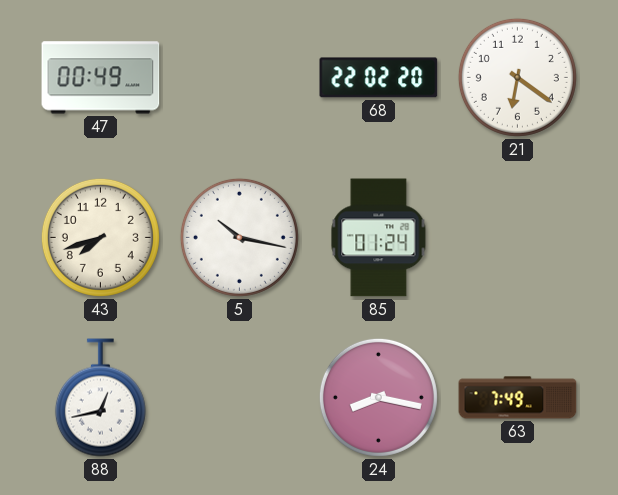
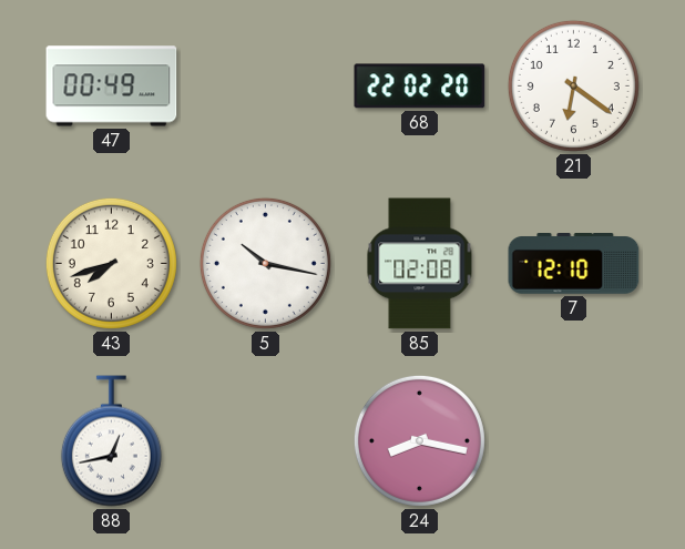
85: 01:24 -> 02:08
7: none -> 12:10
63: 7:49 -> none
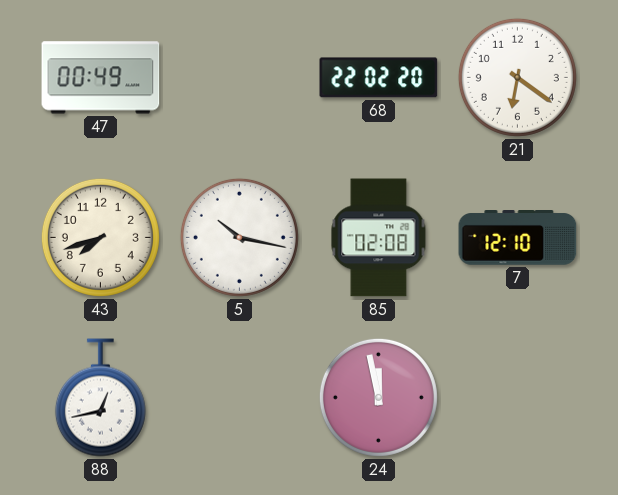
24: 8:17 -> 11:58
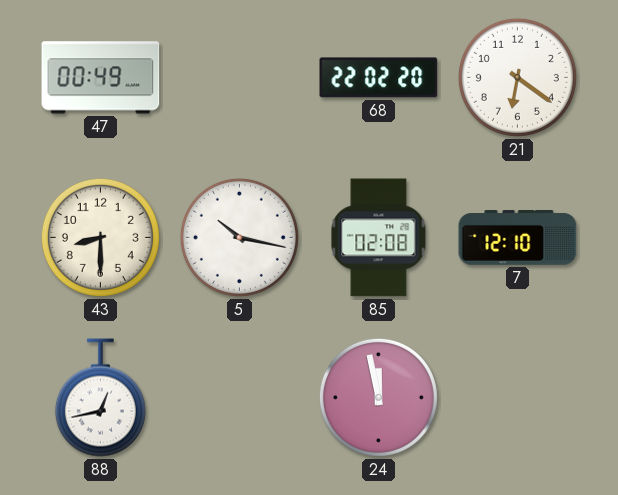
43: 7:42 -> 8:30
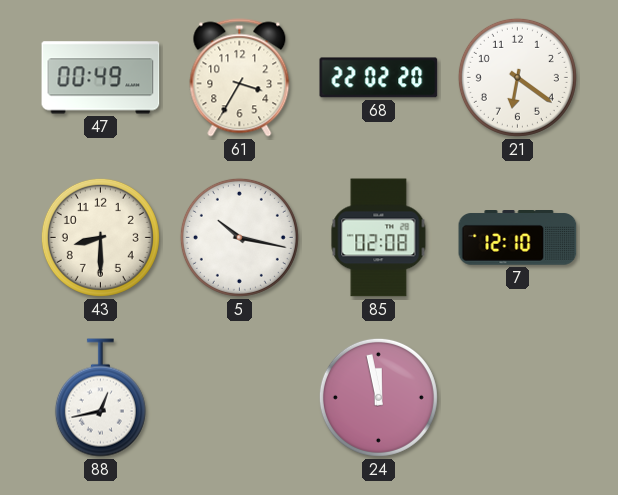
61: none -> 3:35
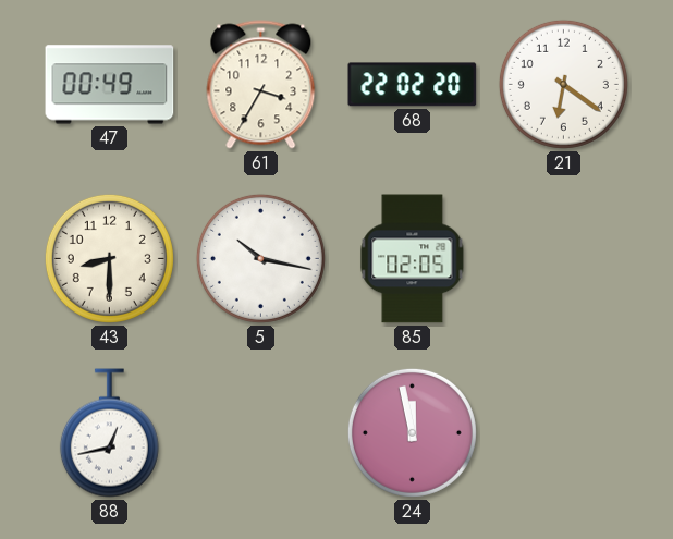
85: 02:08 -> 02:05
7: 12:10 -> none
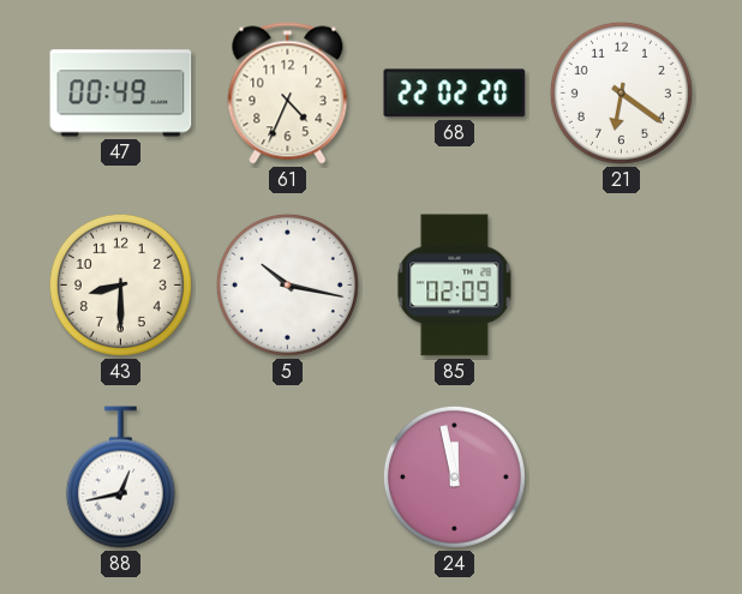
61: 3:35 -> 4:34
85: 02:05 -> 02:09
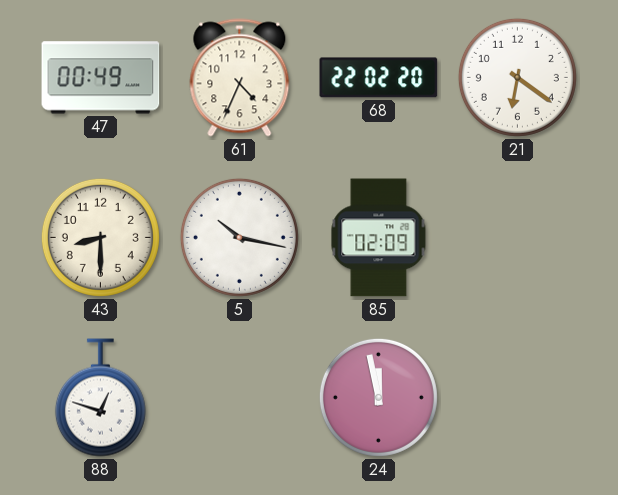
88: 12:43 -> 12:48
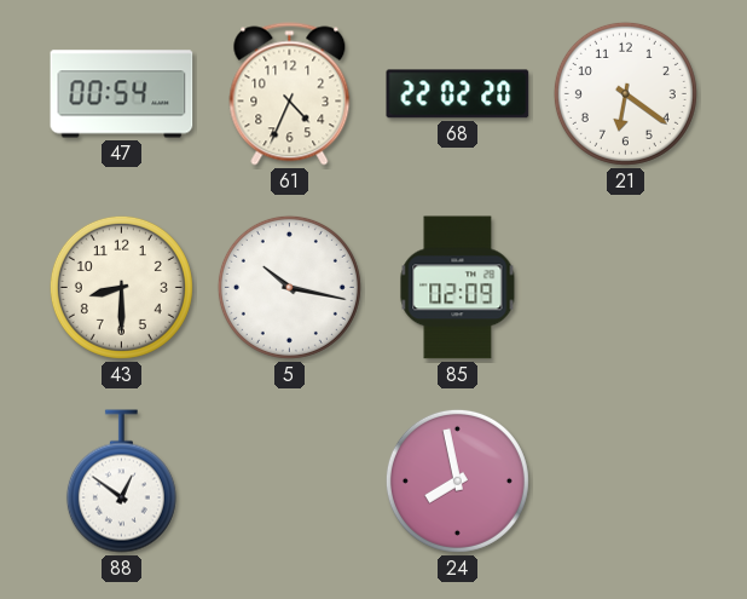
47: 00:49 -> 00:54
88: 12:48 -> 12:51
24: 11:58 -> 7:58
